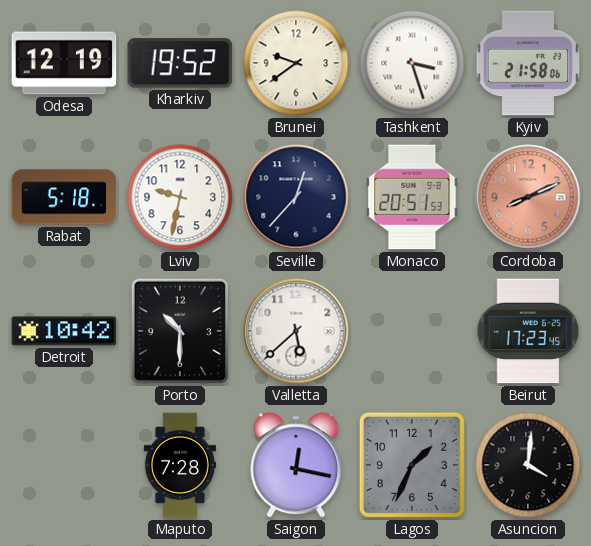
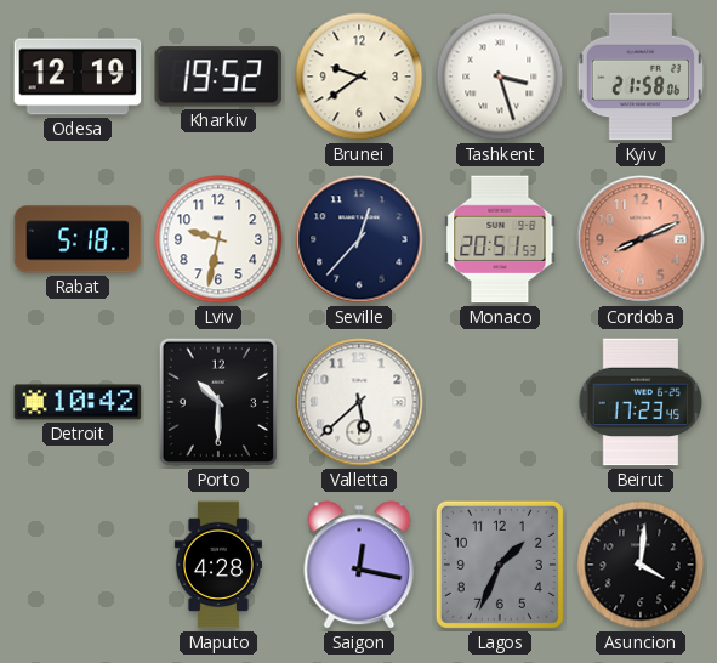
Maputo: 7:28 -> 4:28
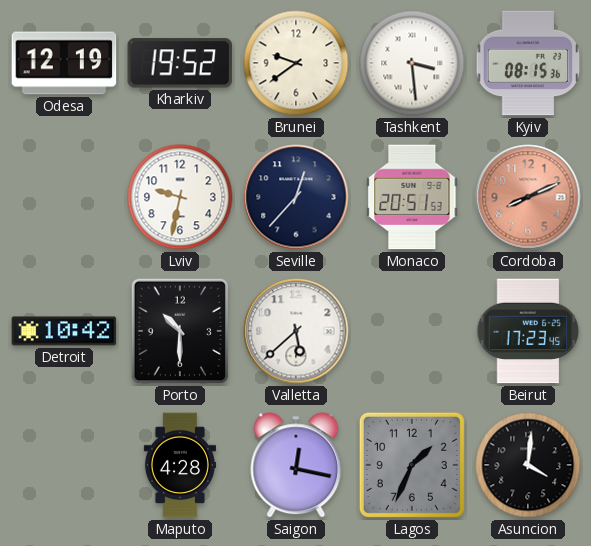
Tashkent: 3:27 -> 3:29
Kyiv: 21:58 -> 08:15
Rabat: 5:18 -> none
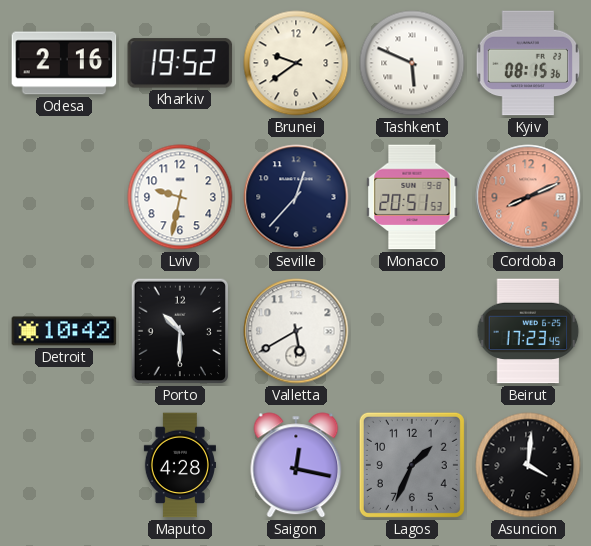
Odesa: 12:19 -> 2:16
Tashkent: 3:29 -> 5:49
Valletta: 5:38 -> 5:40
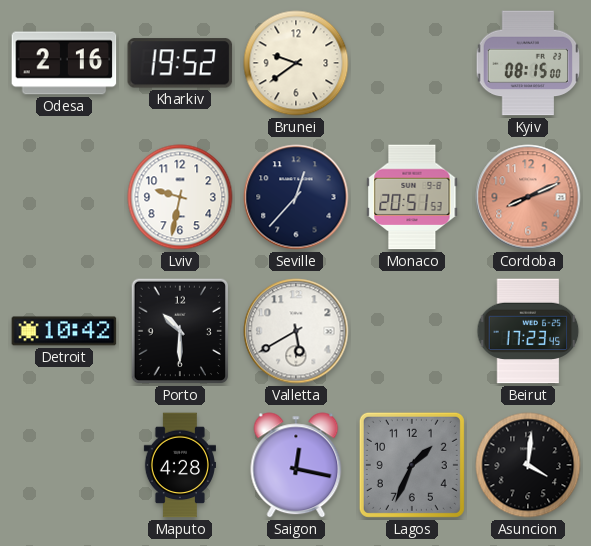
Tashkent: 5:49 -> none
Kyiv: 08:15:36 -> 08:15:00
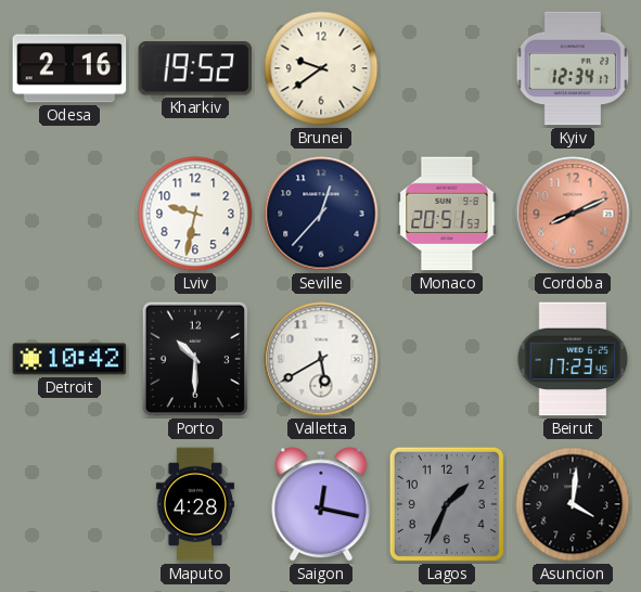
Kyiv: 08:15 -> 12:34
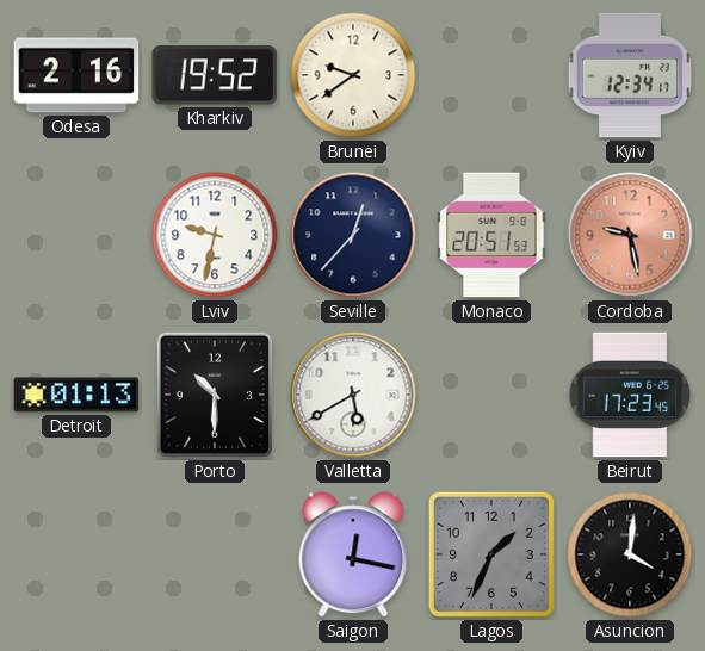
Cordoba: 8:11 -> 9:28
Detroit: 10:42 -> 01:13
Maputo: 4:28 -> none
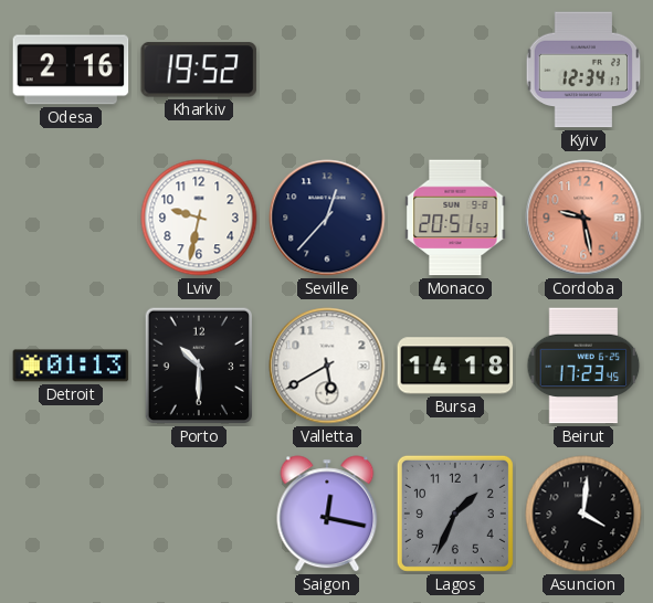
Brunei: 9:39 -> none
Bursa: none -> 14:18
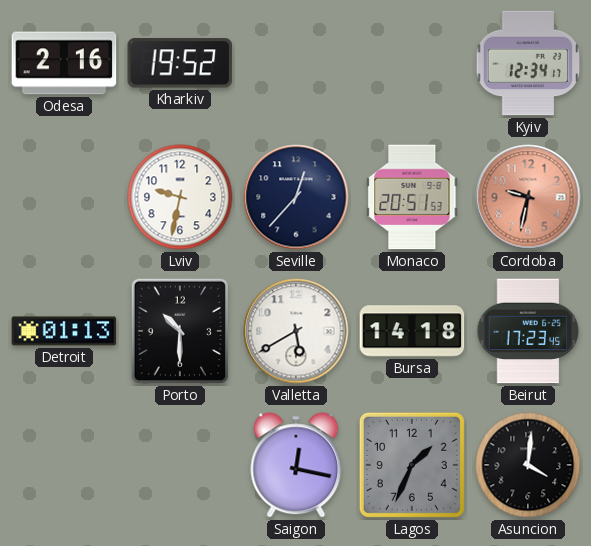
Cordoba: 9:28 -> 9:32
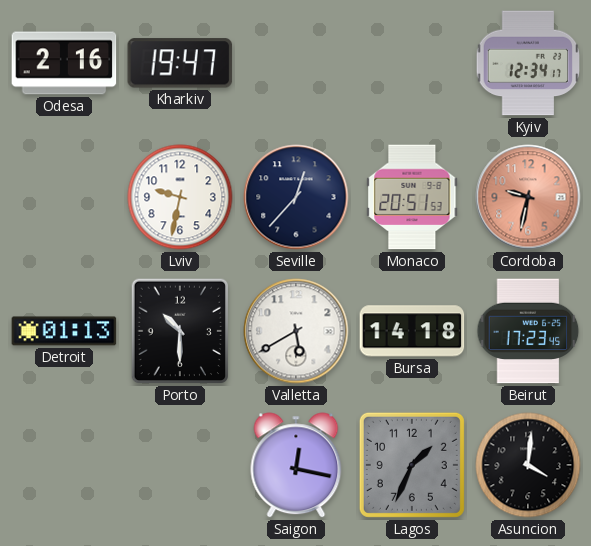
Kharkiv: 19:52 -> 19:47
